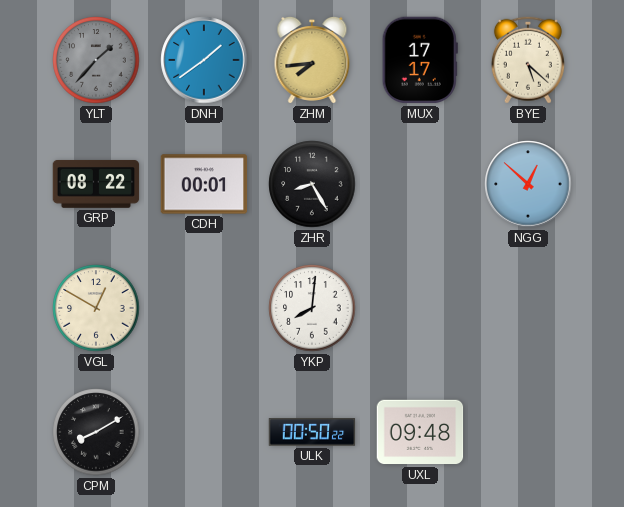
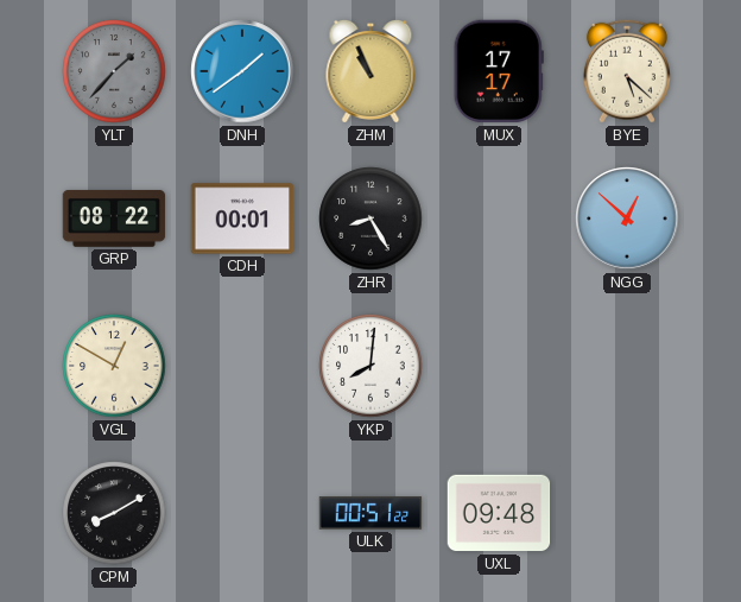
ZHM: 7:44 -> 10:56
ULK: 00:50 -> 00:51
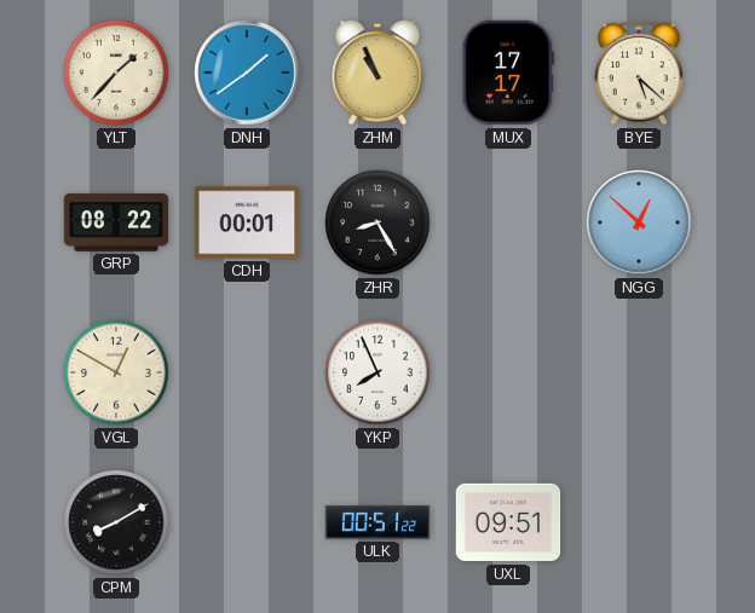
YLT dial: grey -> cream
YKP: 8:01 -> 7:56
UXL: 09:48 -> 09:51
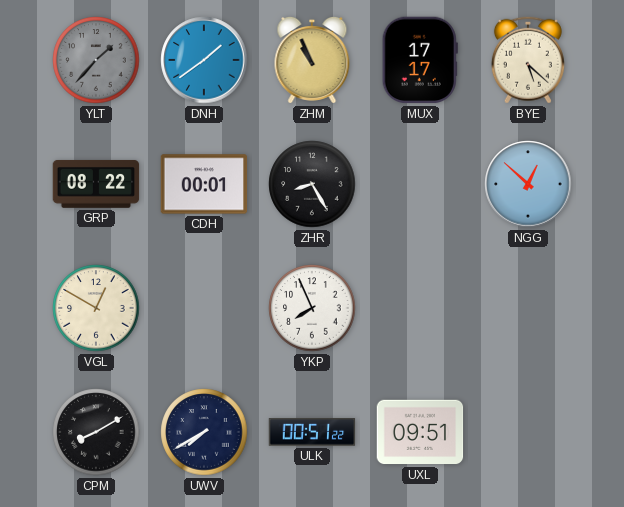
YLT dial: cream -> grey
UWV: none -> 7:40
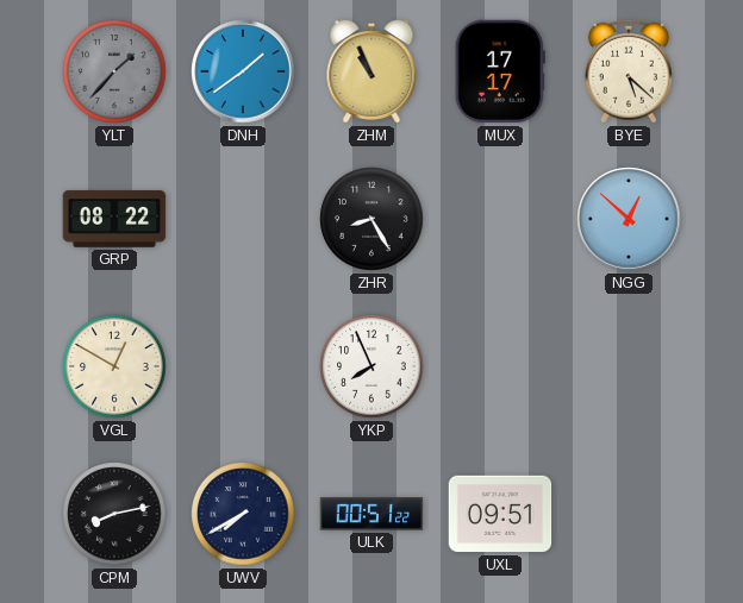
CDH: 00:01 -> none
CPM: 8:10 -> 8:13
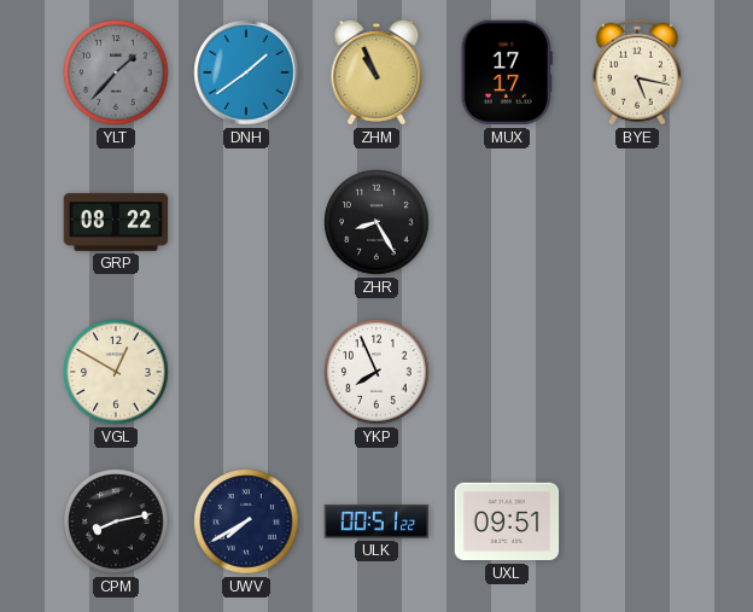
BYE: 5:22 -> 5:17
NGG: 12:52 -> none
